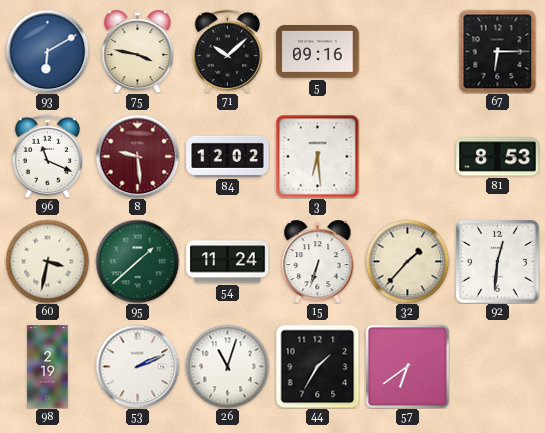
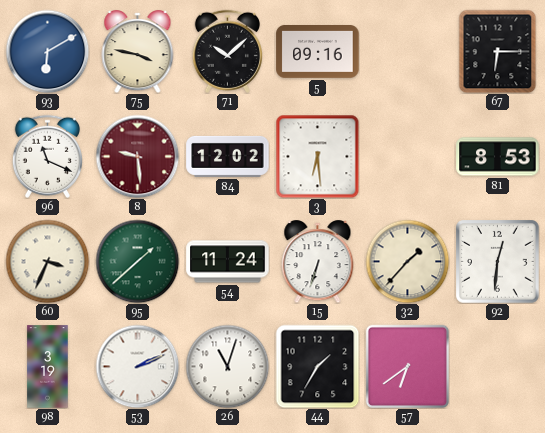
60: 3:32 -> 3:34
98: 2:19 -> 3:19
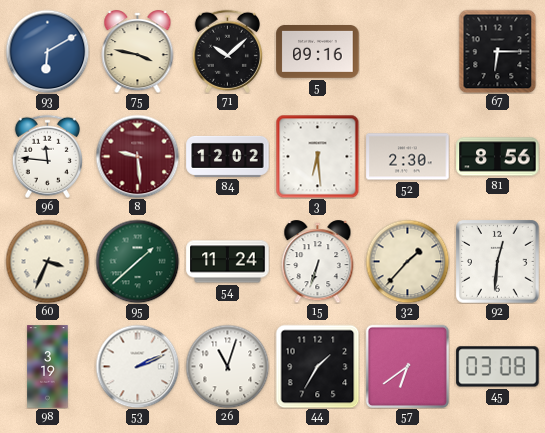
96: 11:19 -> 11:46
52: none -> 2:30
81: 8:53 -> 8:56
45: none -> 03:08
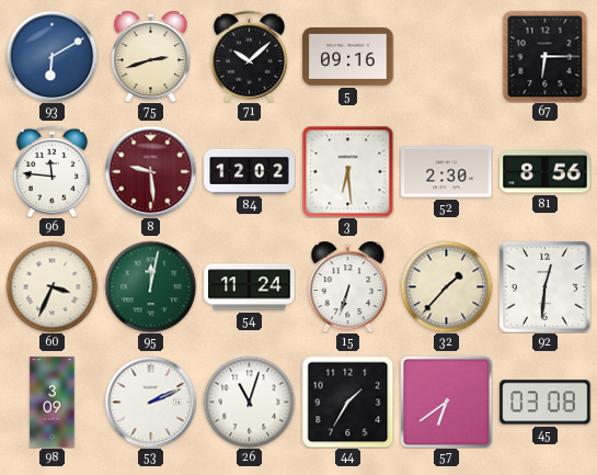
75: 3:47 -> 2:42
95: 1:38 -> 12:02
98: 3:19 -> 3:09
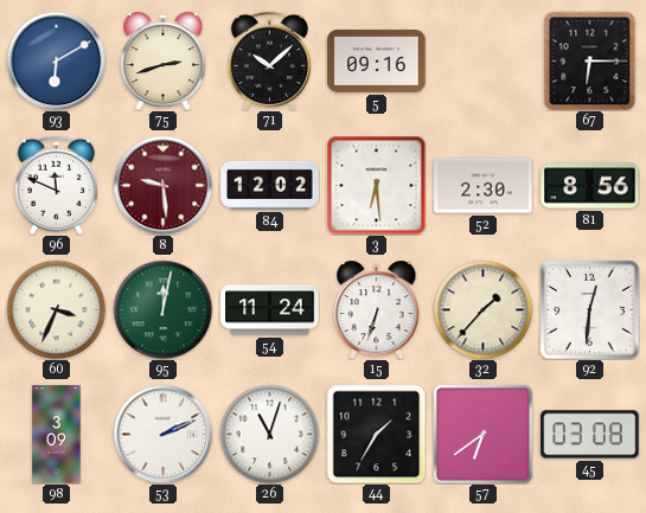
96: 11:46 -> 11:49
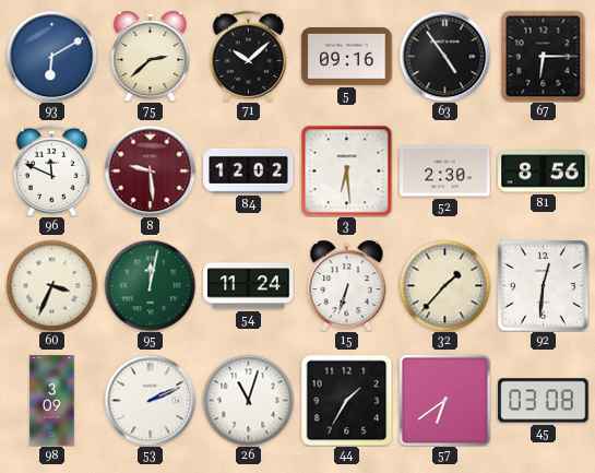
75: 2:42 -> 2:38
63: none -> 4:54
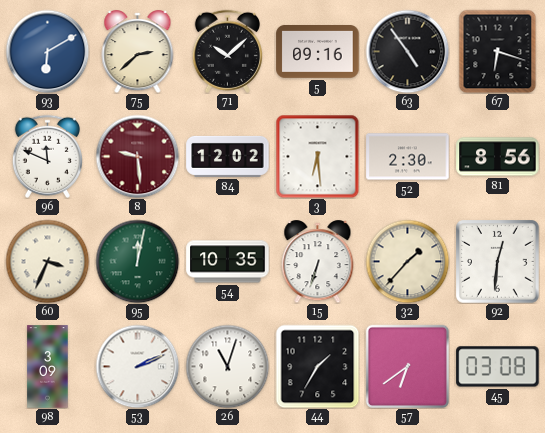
67: 6:15 -> 6:18
54: 11:24 -> 10:35
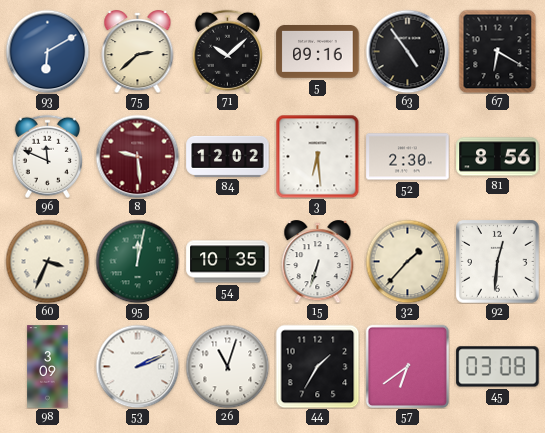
67: 6:18 -> 6:20
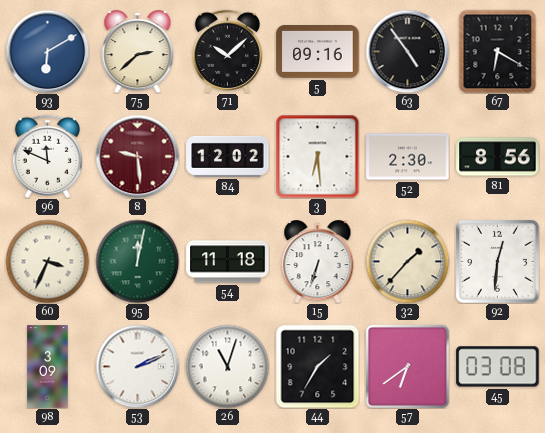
54: 10:35 -> 11:18
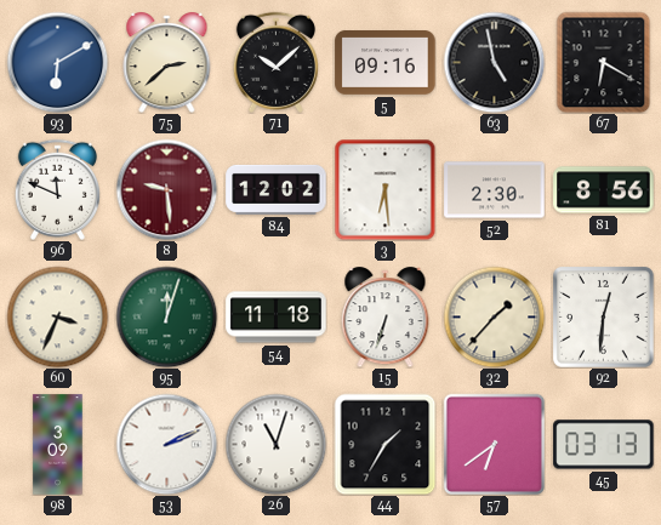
63: 4:54 -> 4:58
95: 12:02 -> 12:03
45: 03:08 -> 03:13
